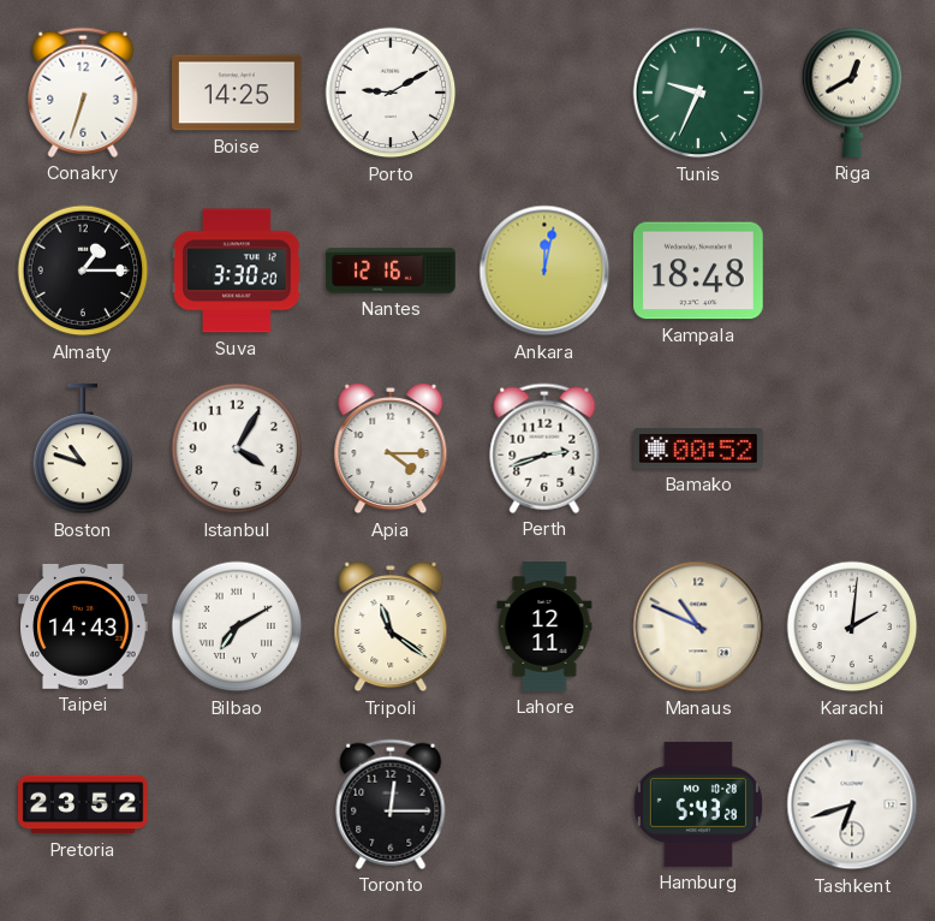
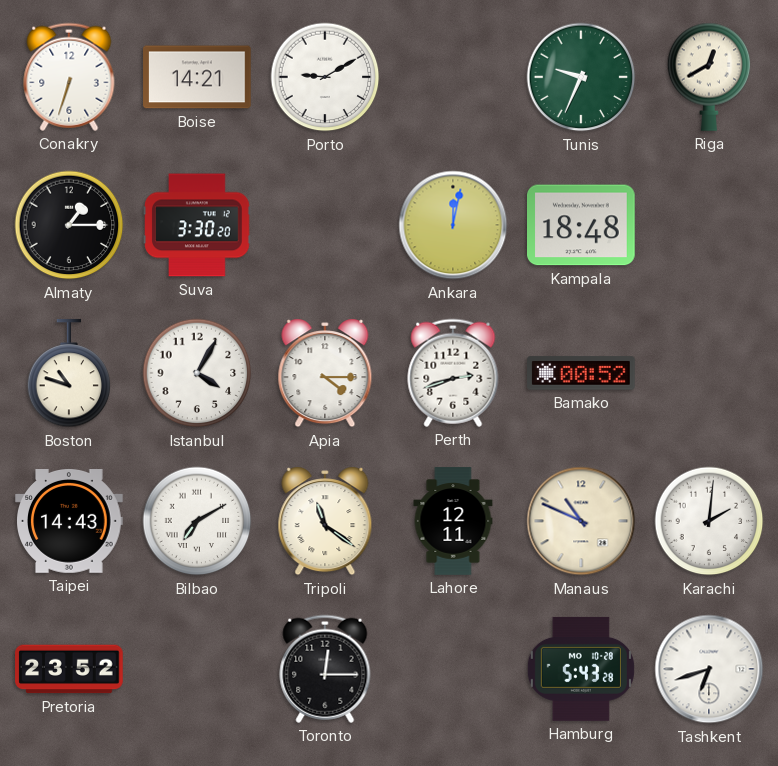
Boise: 14:25 -> 14:21
Nantes: 12:16 -> none
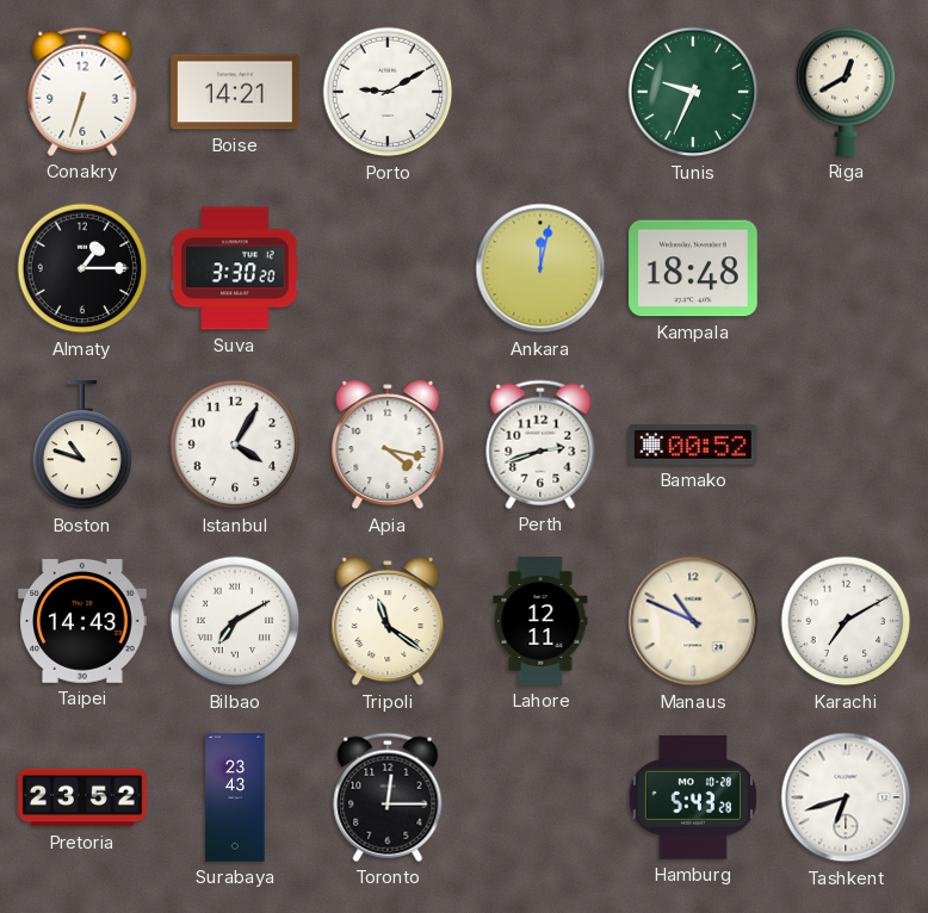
Apia: 4:15 -> 4:17
Karachi: 2:01 -> 7:10
Surabaya: none -> 23:43
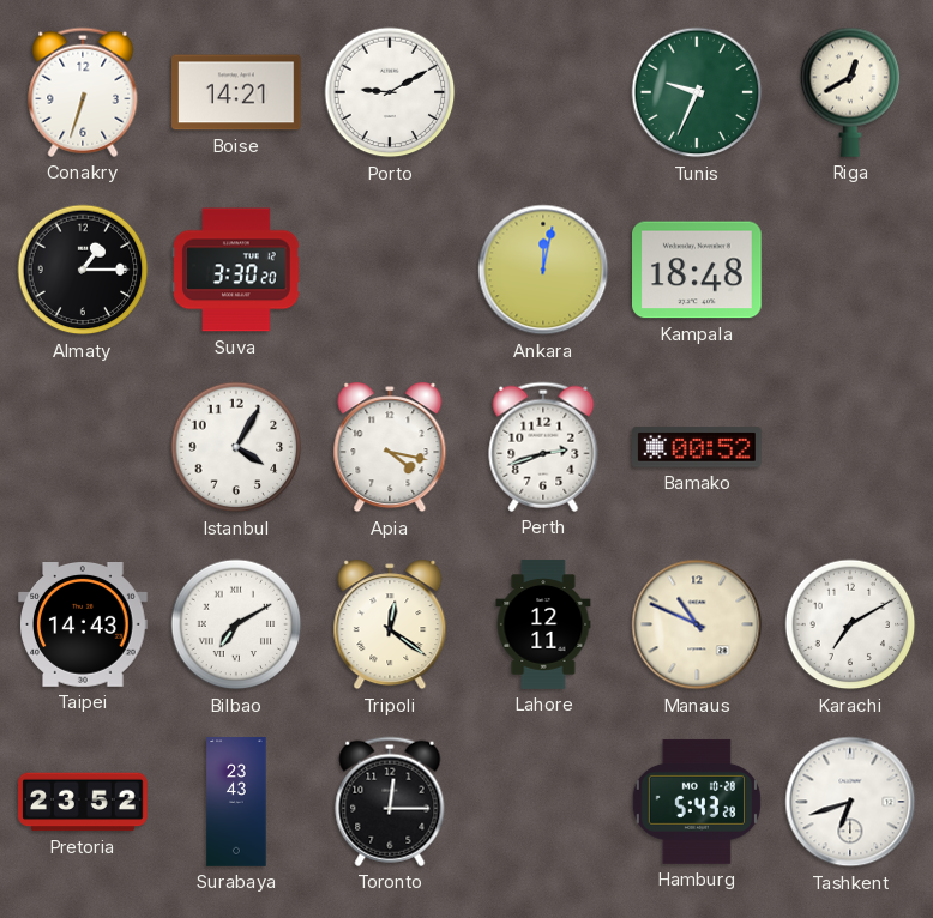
Boston: 10:48 -> none
Tripoli: 11:21 -> 12:21
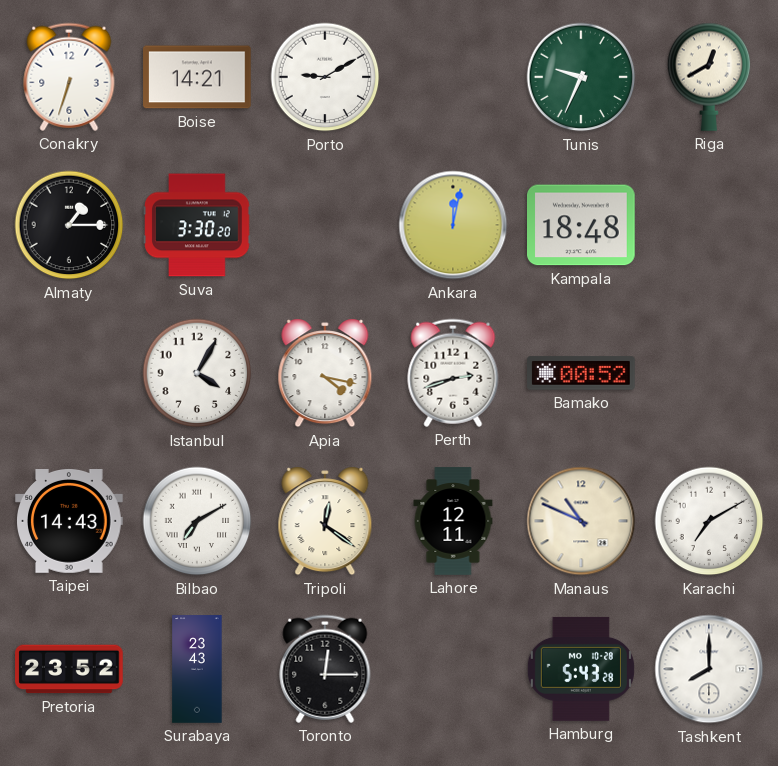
Tashkent: 6:42 -> 8:00
